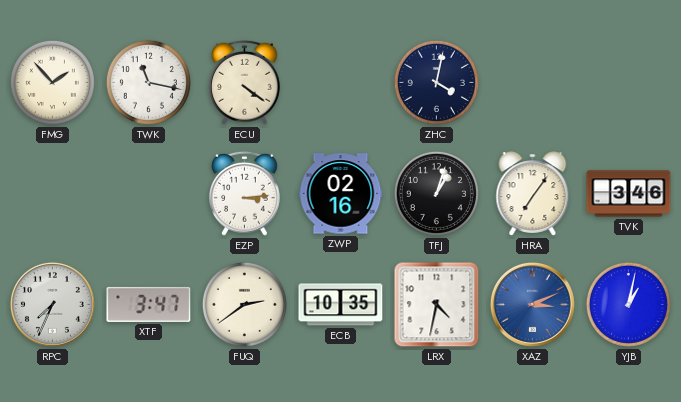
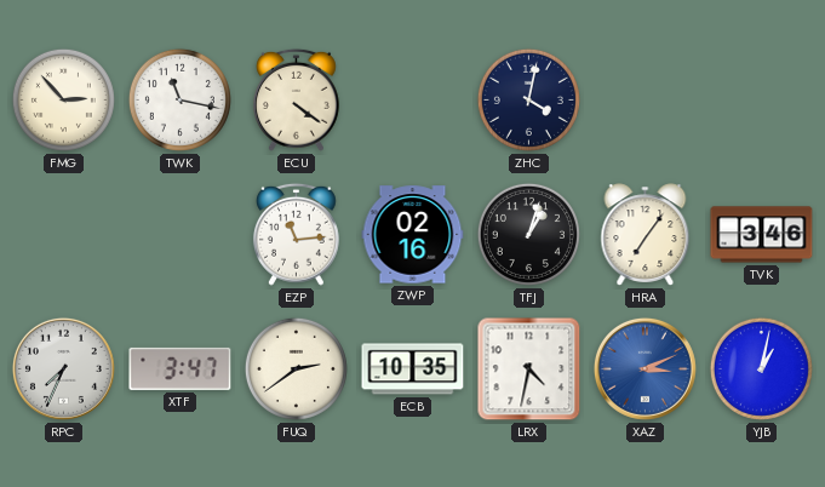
FMG: 1:53 -> 2:53
EZP: 3:14 -> 11:14
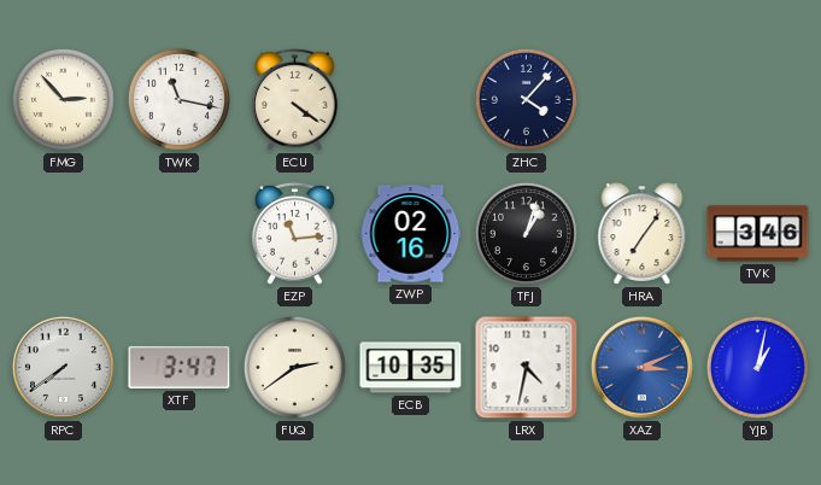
ZHC: 4:02 -> 4:07
RPC: 7:34 -> 7:39
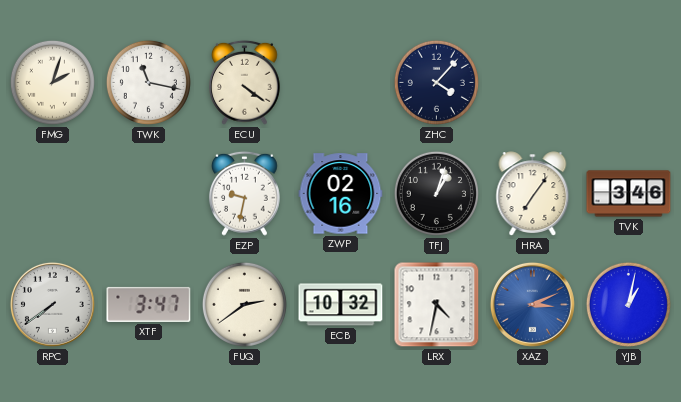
FMG: 2:53 -> 2:03
EZP: 11:14 -> 9:32
ECB: 10:35 -> 10:32
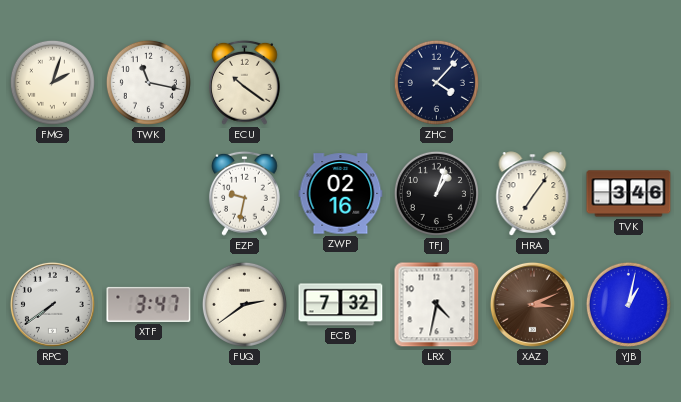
ECU: 4:21 -> 10:21
ECB: 10:32 -> 7:32
XAZ dial: blue -> brown
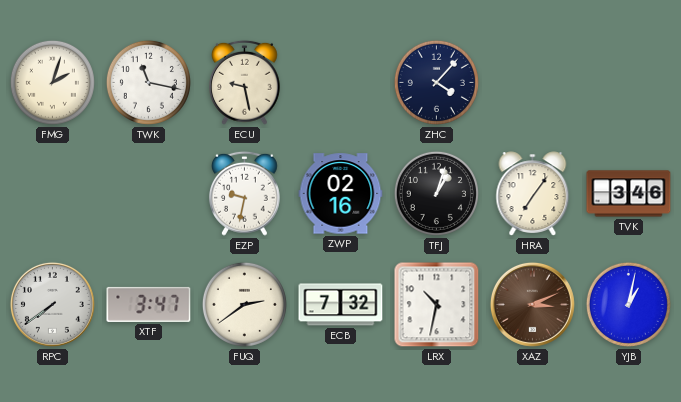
ECU: 10:21 -> 9:28
LRX: 4:32 -> 10:32
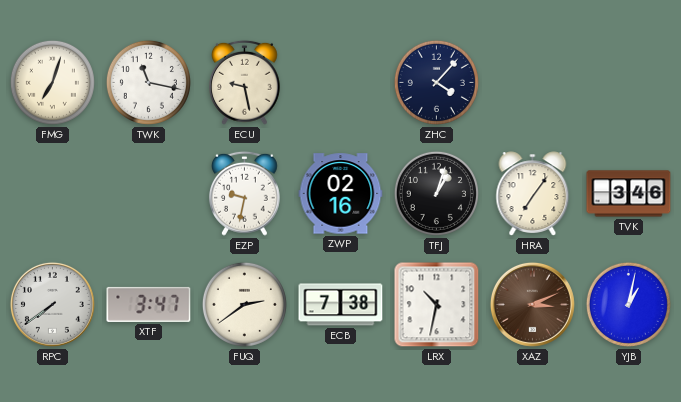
FMG: 2:03 -> 7:03
ECB: 7:32 -> 7:38
